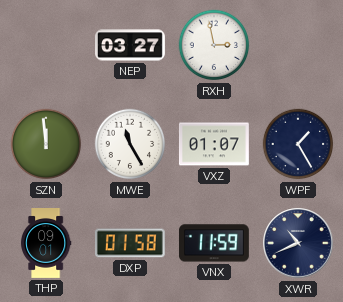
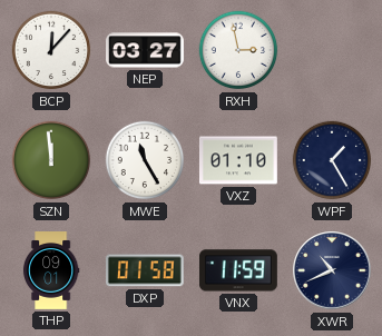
BCP: none -> 12:07
VXZ: 01:07 -> 01:10
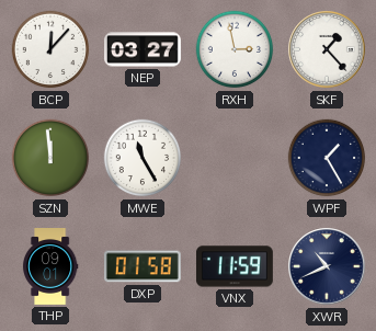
SKF: none -> 1:23
VXZ: 01:10 -> none
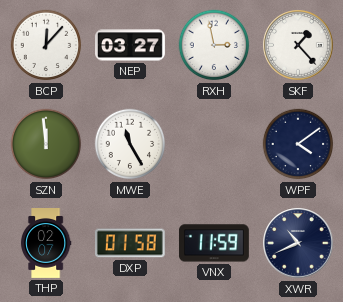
WPF: 1:25 -> 4:09
THP: 09:01 -> 02:07
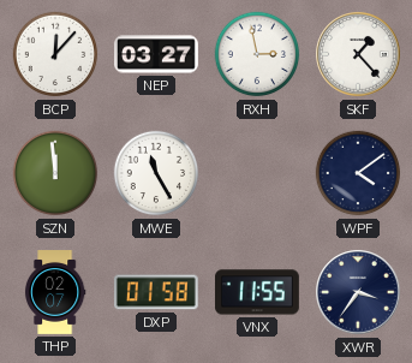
VNX: 11:59 -> 11:55
XWR: 10:41 -> 3:36
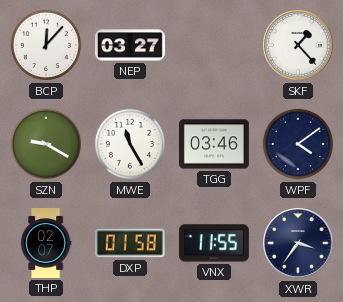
RXH: 2:58 -> none
SZN: 11:59 -> 9:20
TGG: none -> 03:46
